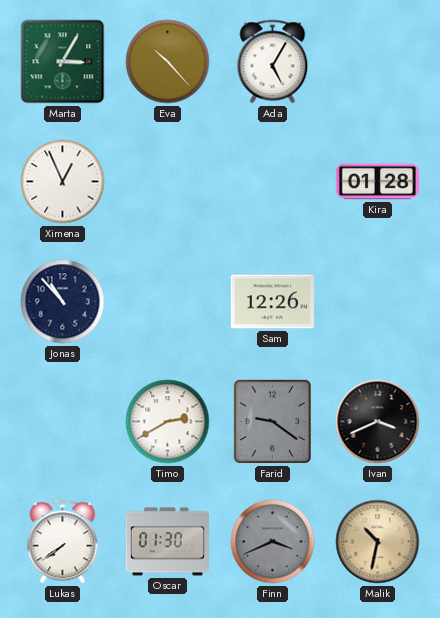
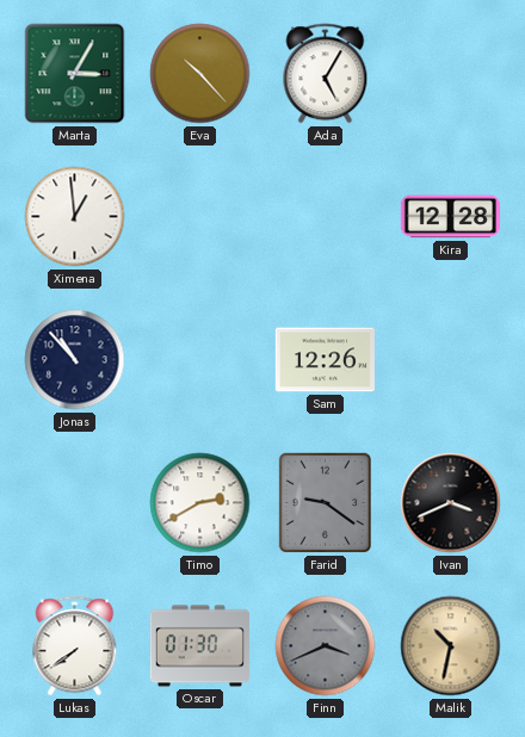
Ximena: 12:56 -> 12:59
Kira: 01:28 -> 12:28
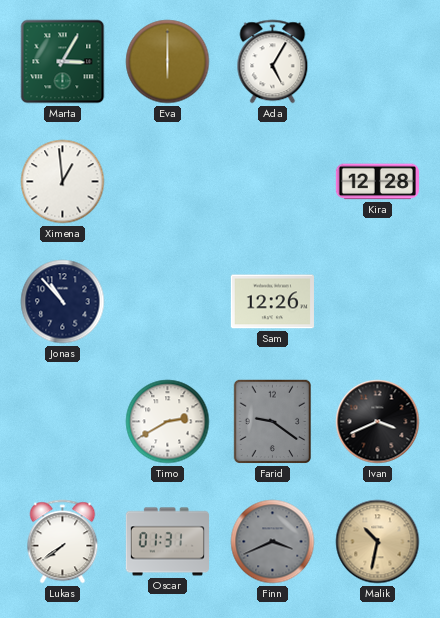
Eva: 10:23 -> 6:00
Oscar: 01:30 -> 01:31
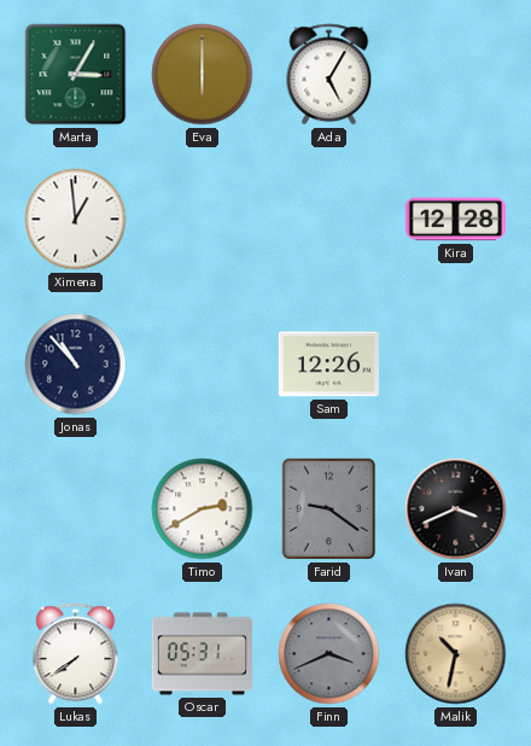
Oscar: 01:31 -> 05:31
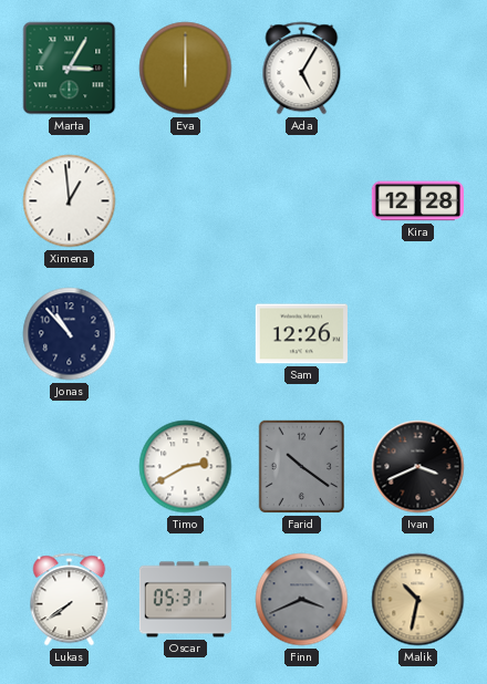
Farid: 9:21 -> 10:21
